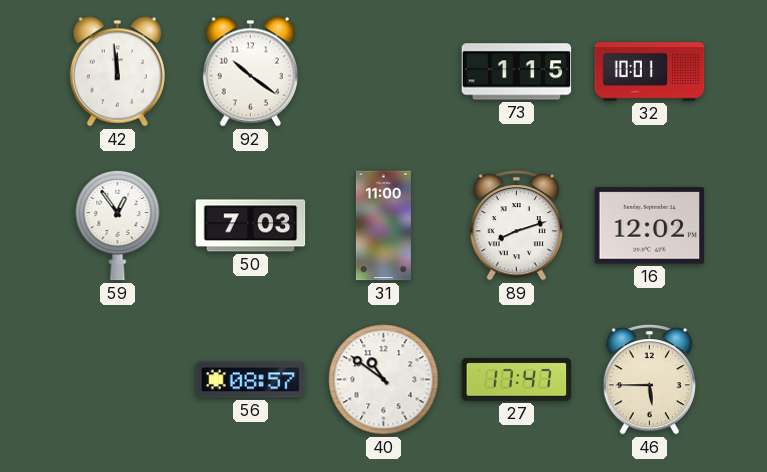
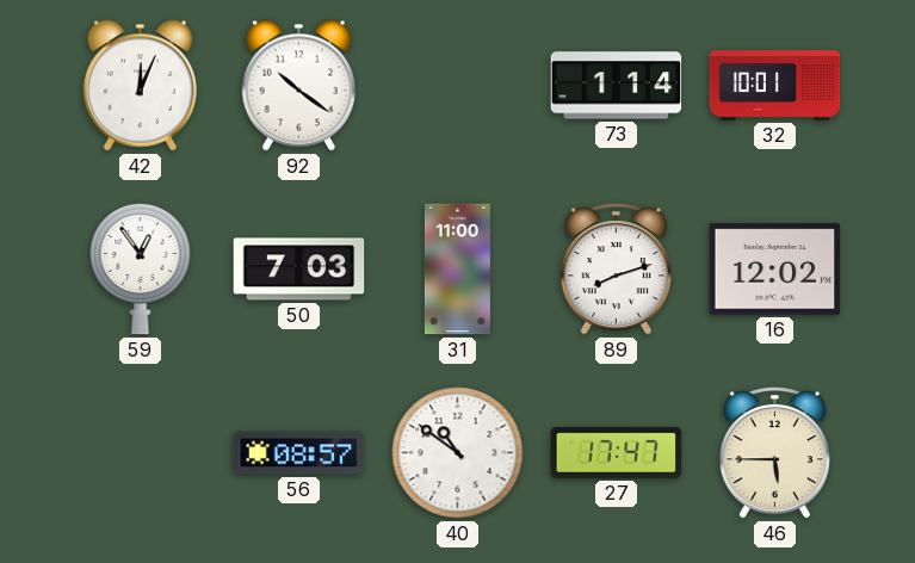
42: 11:59 -> 12:04
73: 1:15 -> 1:14
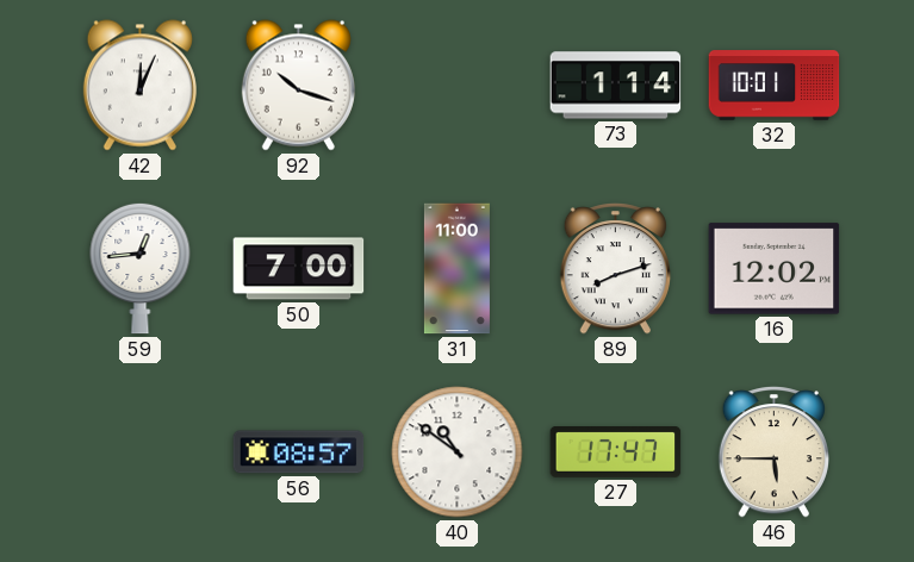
92: 10:21 -> 10:18
59: 12:54 -> 12:44
50: 7:03 -> 7:00
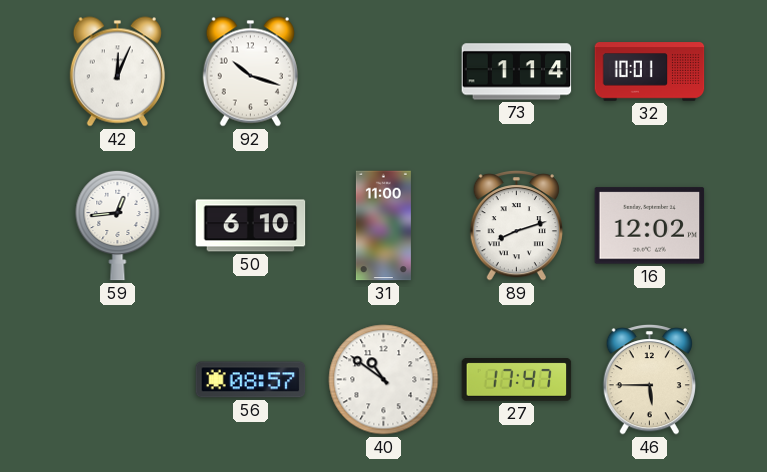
50: 7:00 -> 6:10
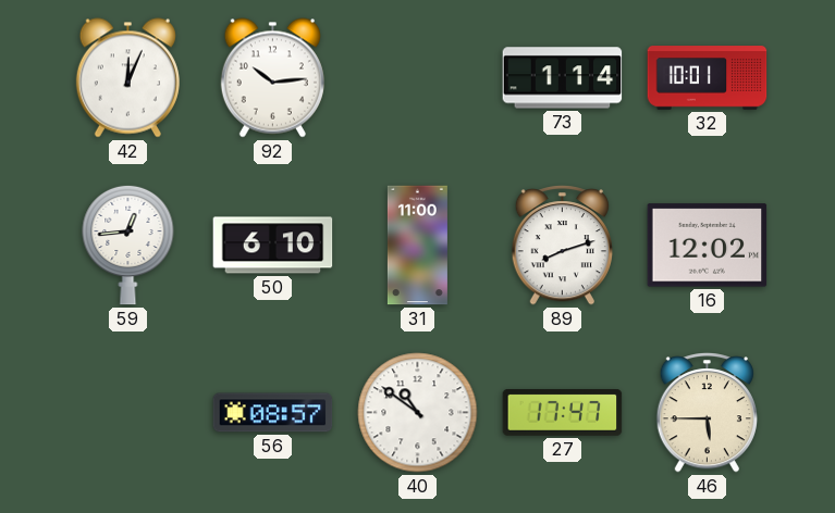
92: 10:18 -> 10:14
